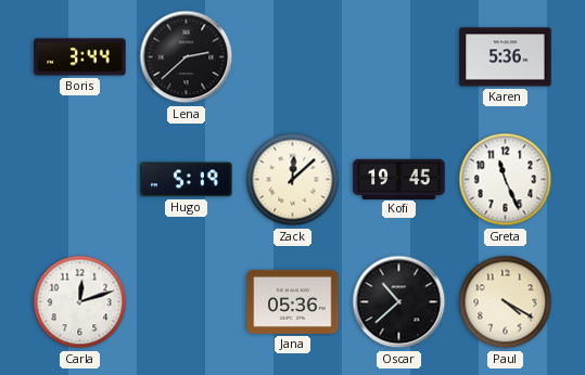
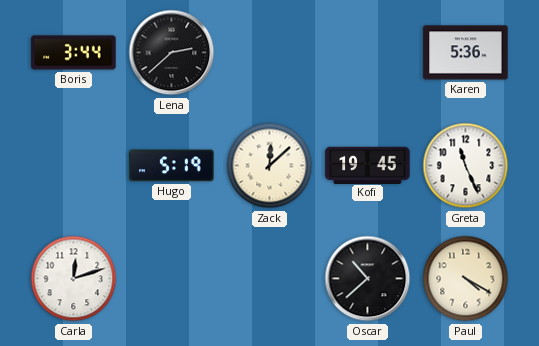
Jana: 05:36 -> none
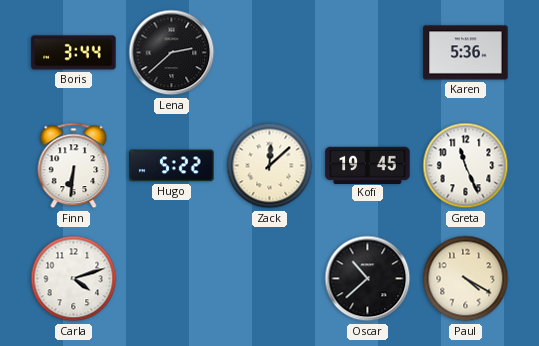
Finn: none -> 6:31
Hugo: 5:19 -> 5:22
Carla: 12:12 -> 4:12
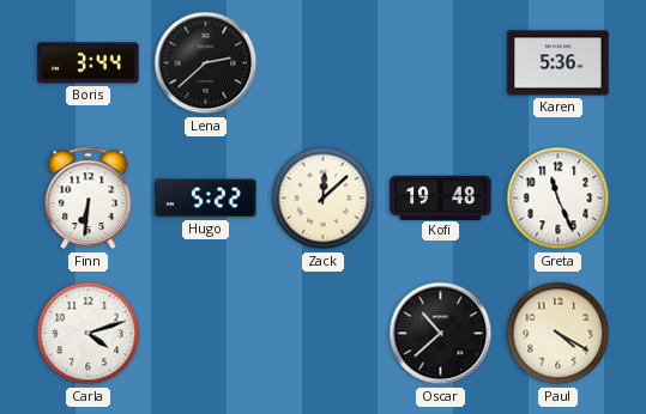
Kofi: 19:45 -> 19:48
